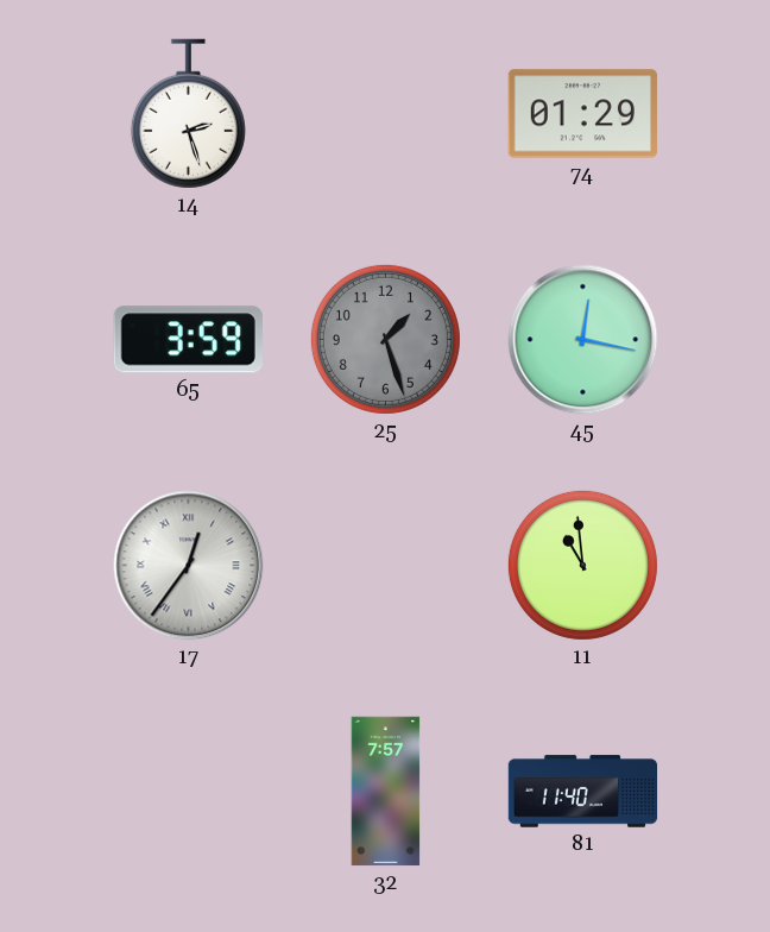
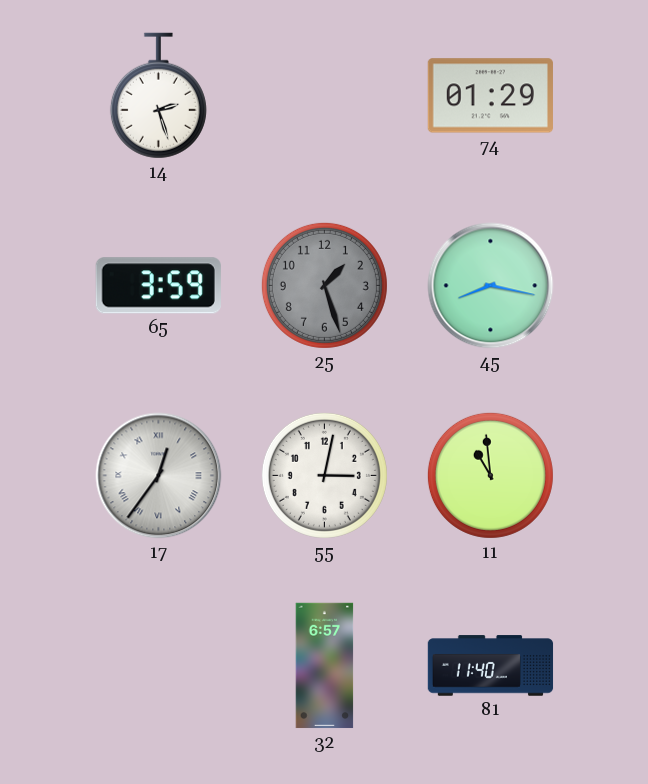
45: 12:17 -> 8:17
55: none -> 3:02
32: 7:57 -> 6:57
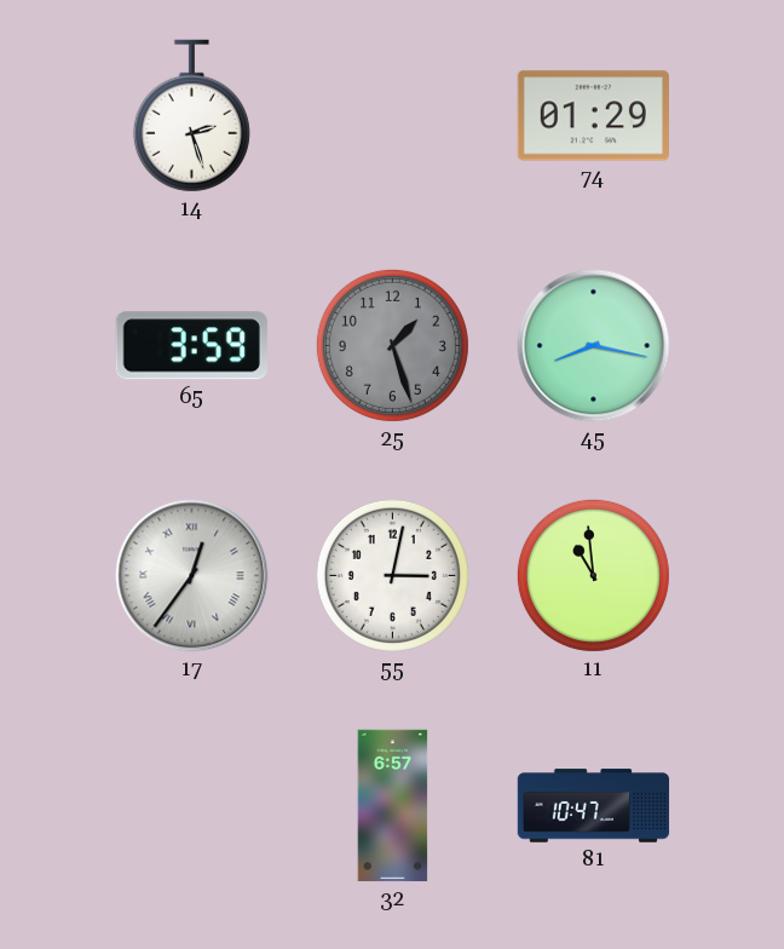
81: 11:40 -> 10:47
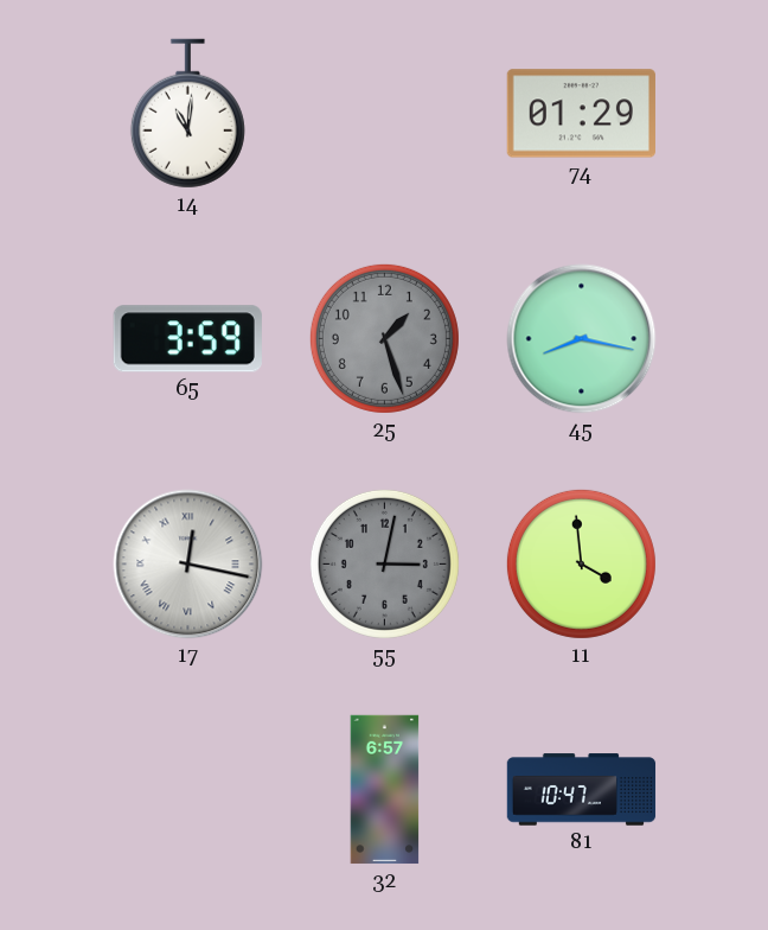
14: 2:27 -> 11:01
17: 12:36 -> 12:17
55 dial: white -> grey
11: 10:59 -> 3:59
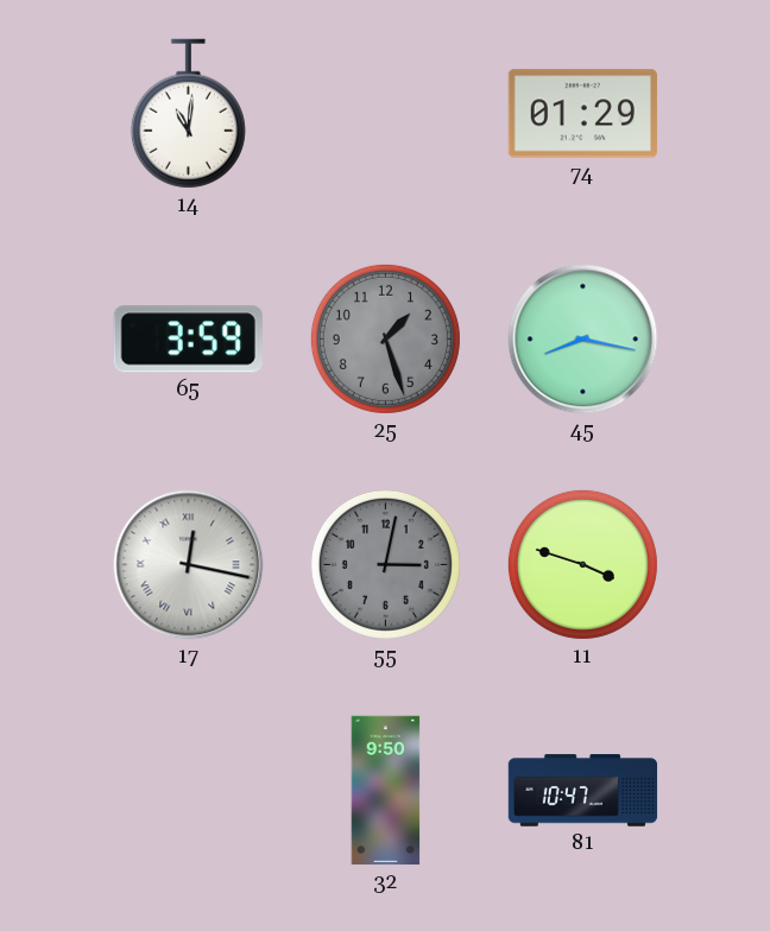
11: 3:59 -> 3:48
32: 6:57 -> 9:50
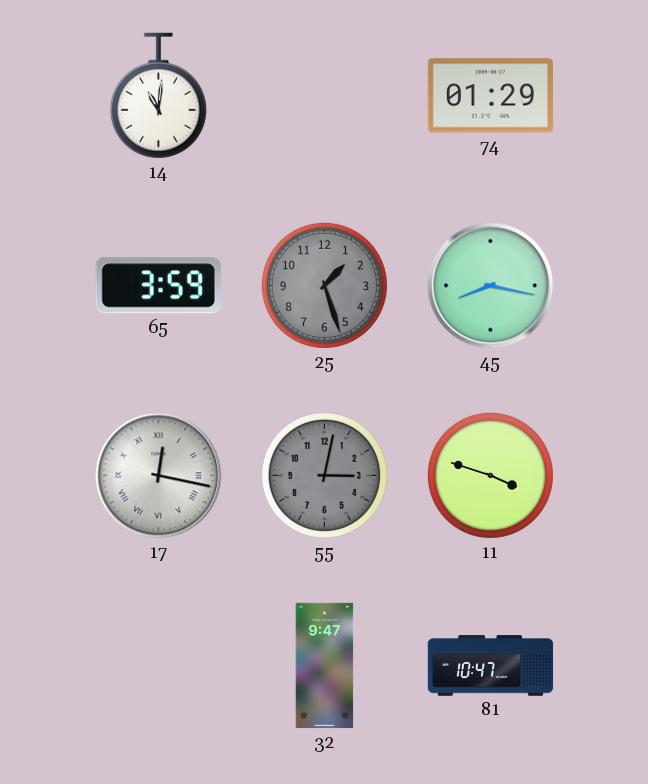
32: 9:50 -> 9:47
